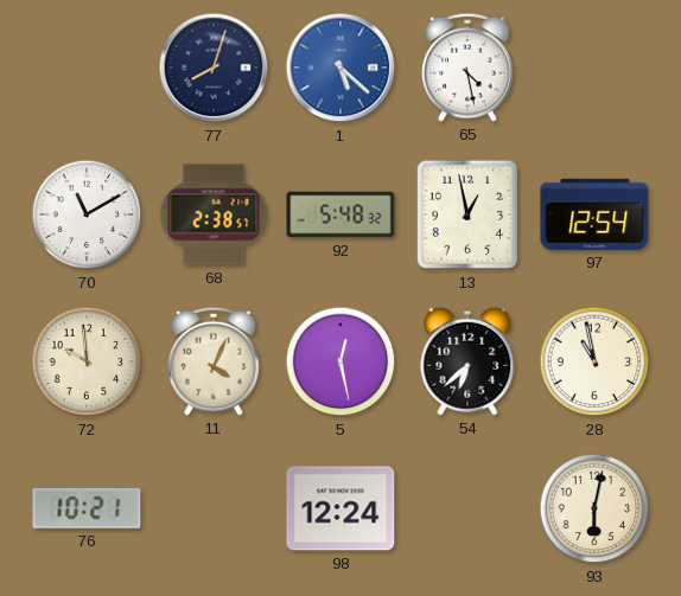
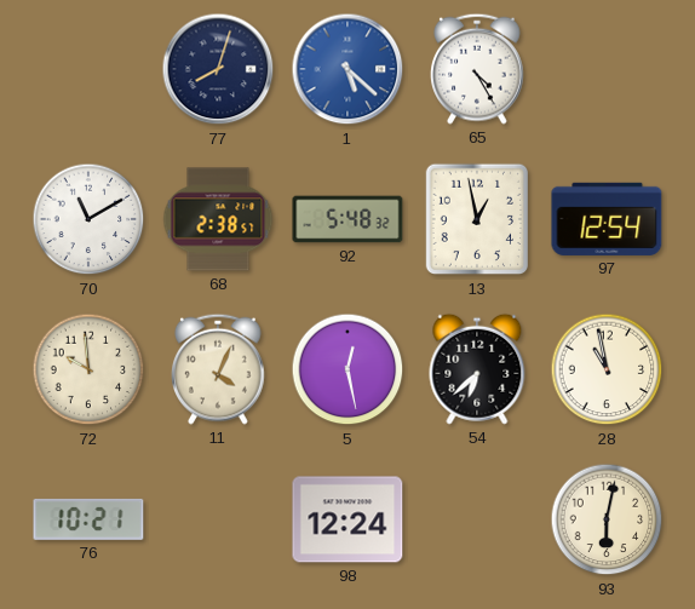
65: 4:28 -> 4:25
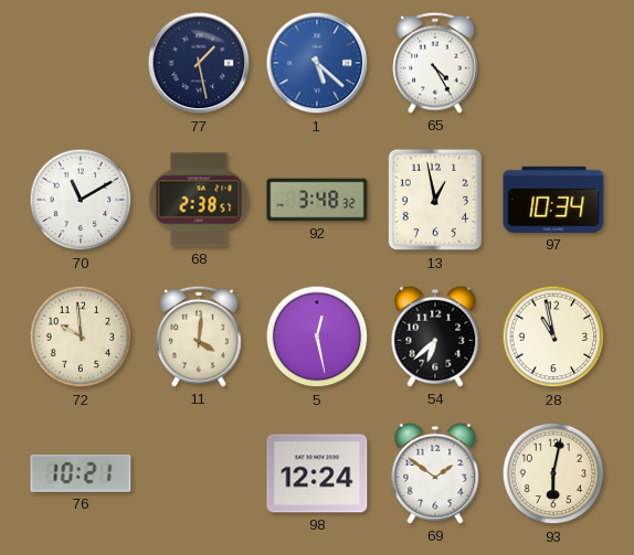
77: 8:03 -> 1:28
92: 5:48 -> 3:48
97: 12:54 -> 10:34
11: 4:04 -> 4:01
69: none -> 1:51
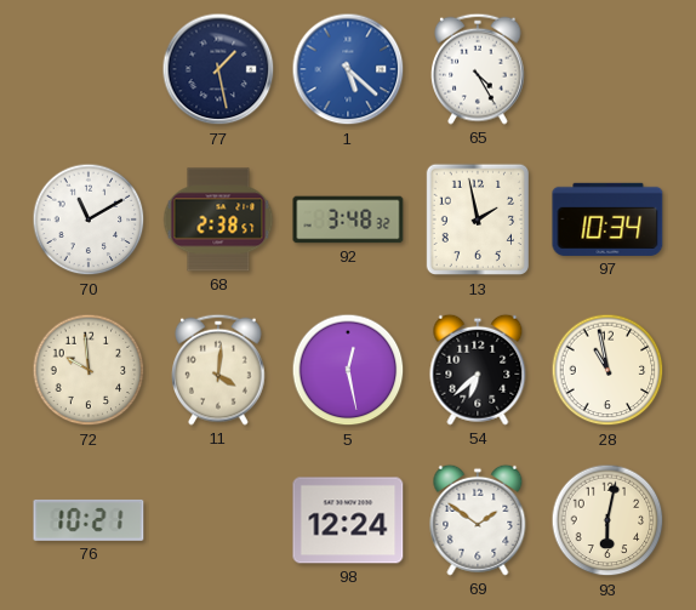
13: 12:58 -> 1:58
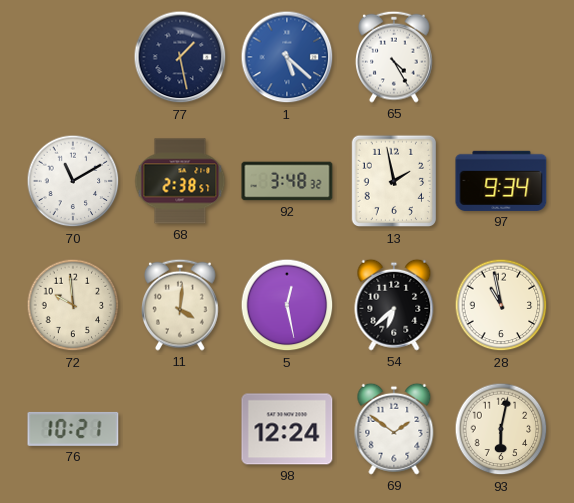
97: 10:34 -> 9:34
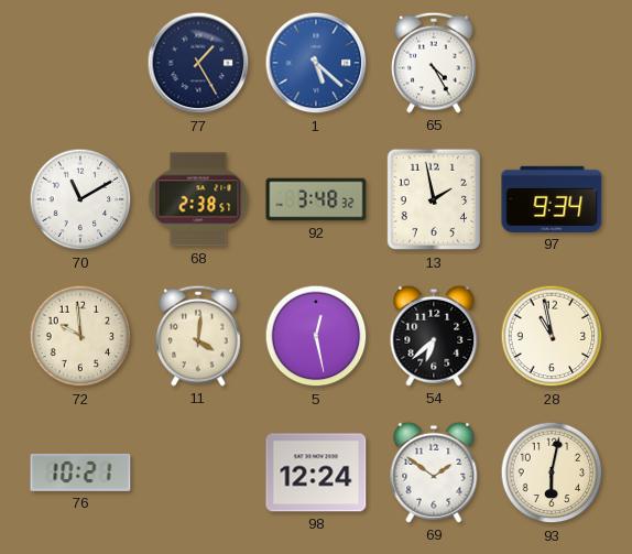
77: 1:28 -> 1:25
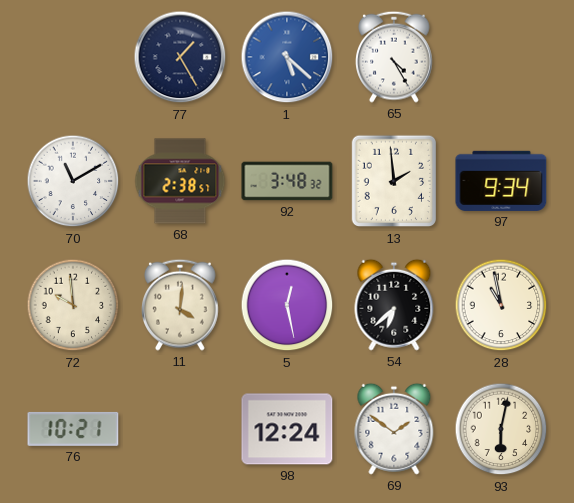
13: 1:58 -> 1:59
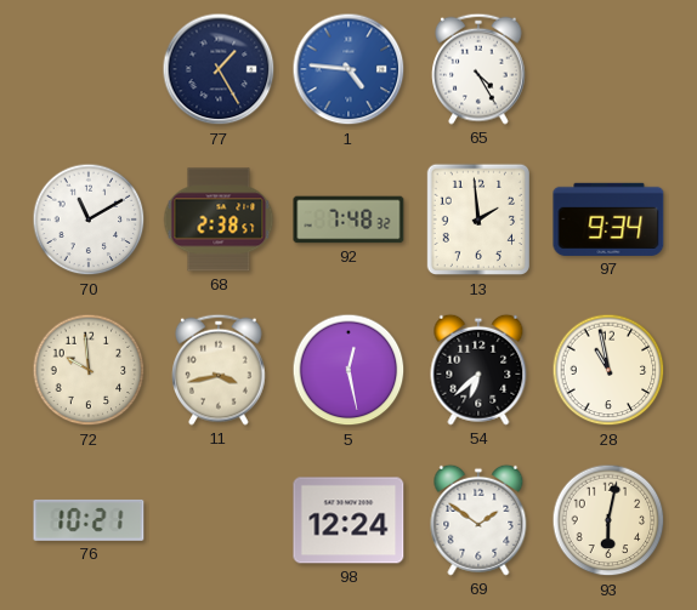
1: 5:22 -> 4:46
92: 3:48 -> 7:48
11: 4:01 -> 3:43
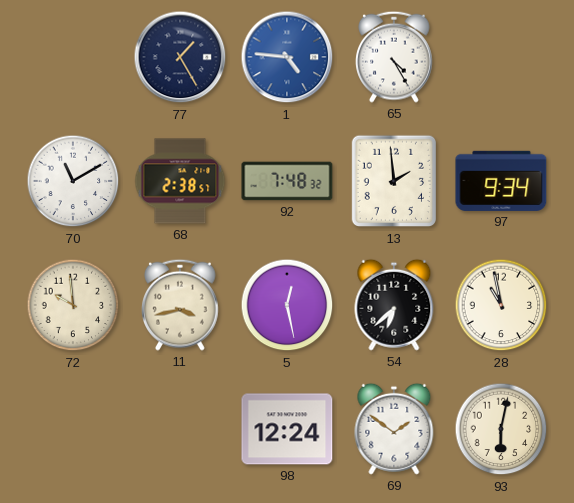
76: 10:21 -> none
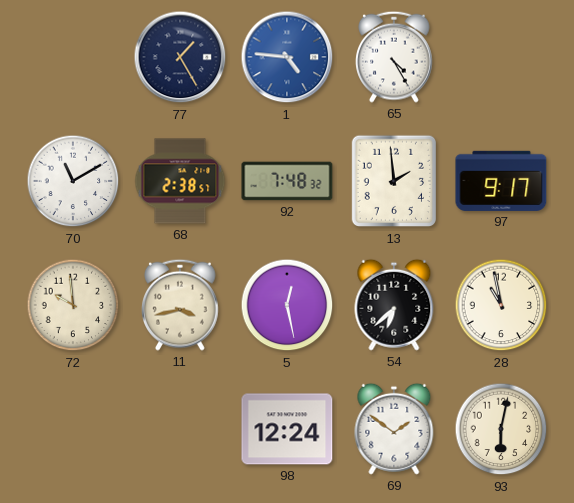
97: 9:34 -> 9:17
